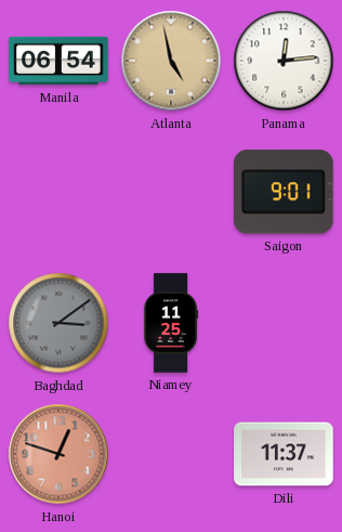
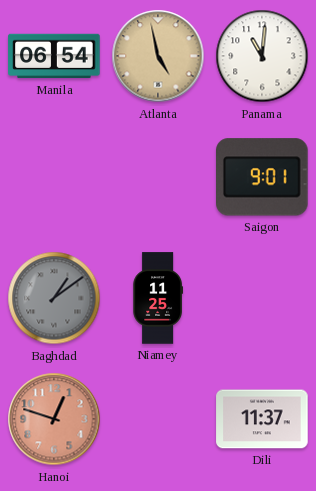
Panama: 12:14 -> 11:01
Baghdad: 3:09 -> 1:09
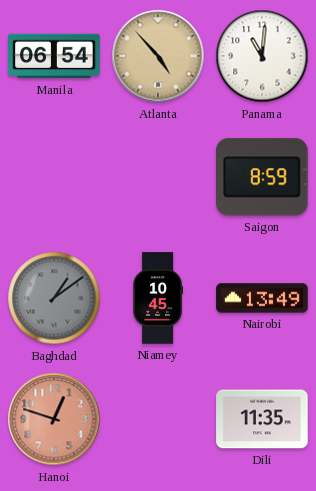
Atlanta: 4:58 -> 4:53
Saigon: 9:01 -> 8:59
Niamey: 11:25 -> 10:45
Nairobi: none -> 13:49
Dili: 11:37 -> 11:35
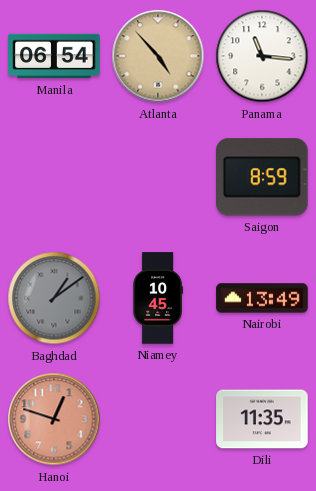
Panama: 11:01 -> 11:16
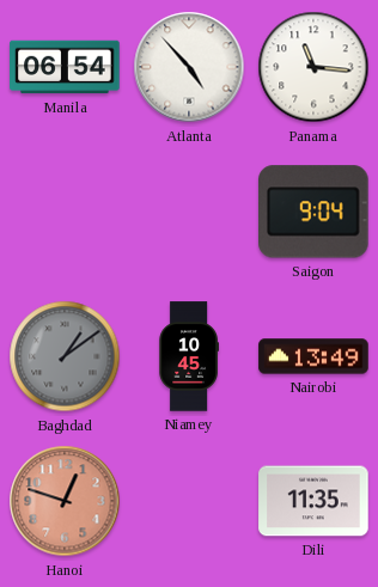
Atlanta dial: champagne -> white
Saigon: 8:59 -> 9:04
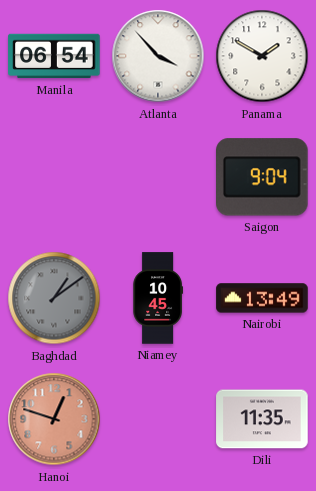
Atlanta: 4:53 -> 3:53
Panama: 11:16 -> 1:50
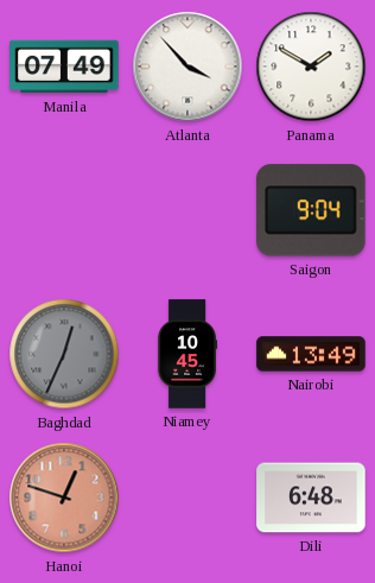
Manila: 06:54 -> 07:49
Baghdad: 1:09 -> 12:34
Dili: 11:35 -> 6:48
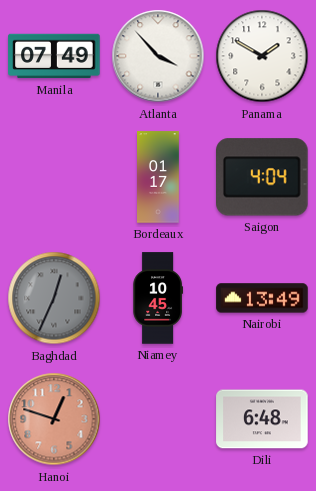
Bordeaux: none -> 01:17
Saigon: 9:04 -> 4:04
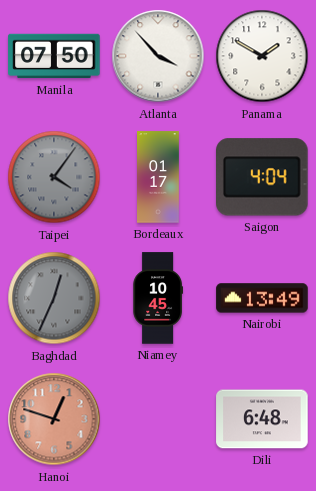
Manila: 07:49 -> 07:50
Taipei: none -> 4:06
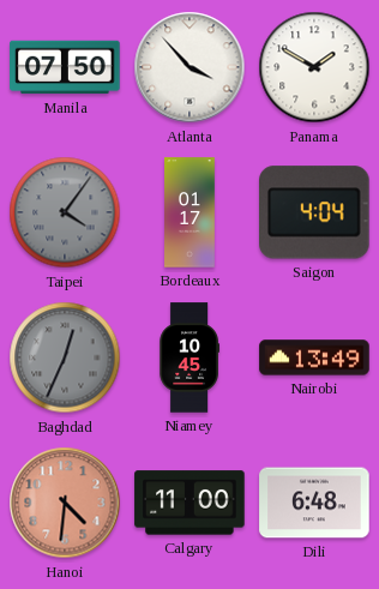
Hanoi: 12:48 -> 4:31
Calgary: none -> 11:00
